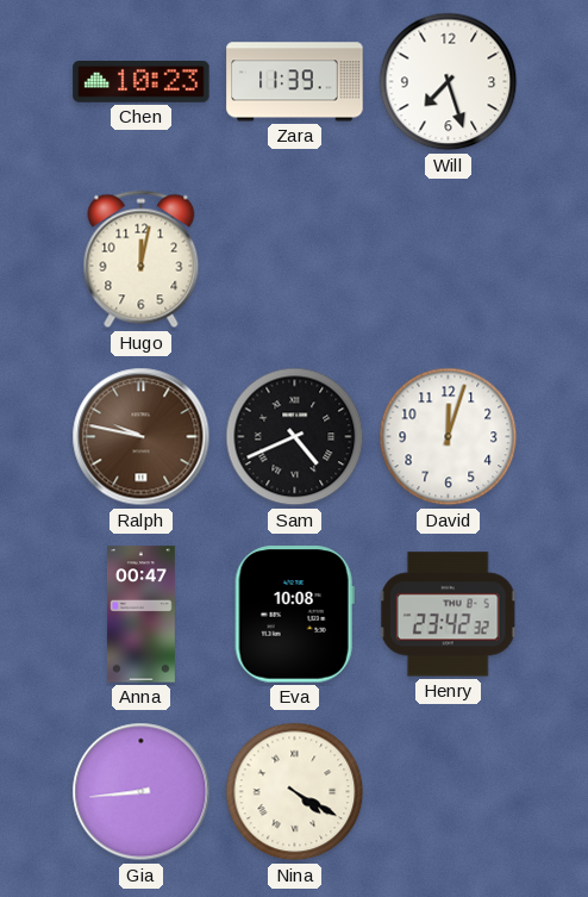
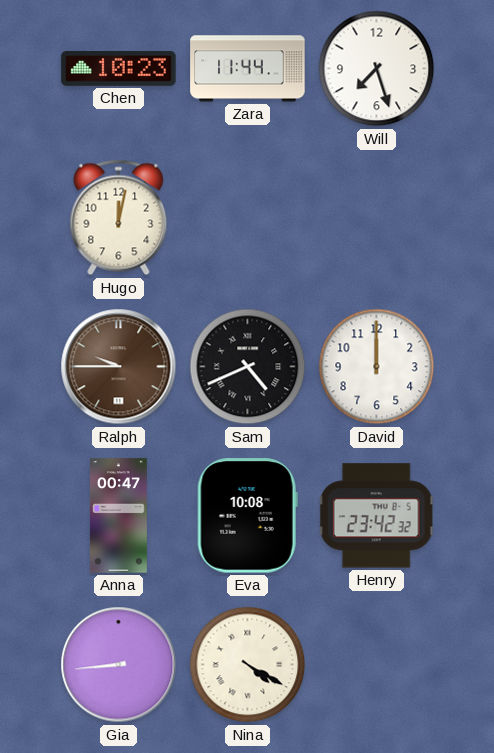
Zara: 11:39 -> 11:44
Ralph: 9:47 -> 9:45
David: 12:03 -> 12:00
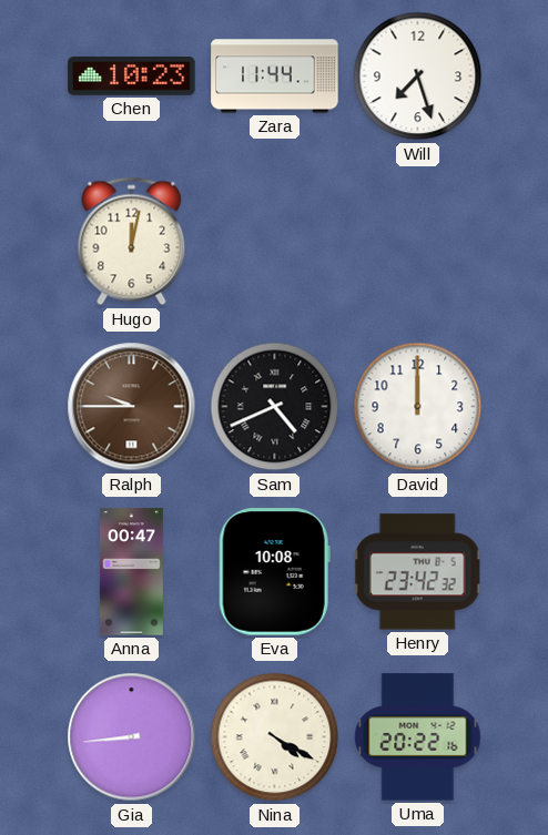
Uma: none -> 20:22
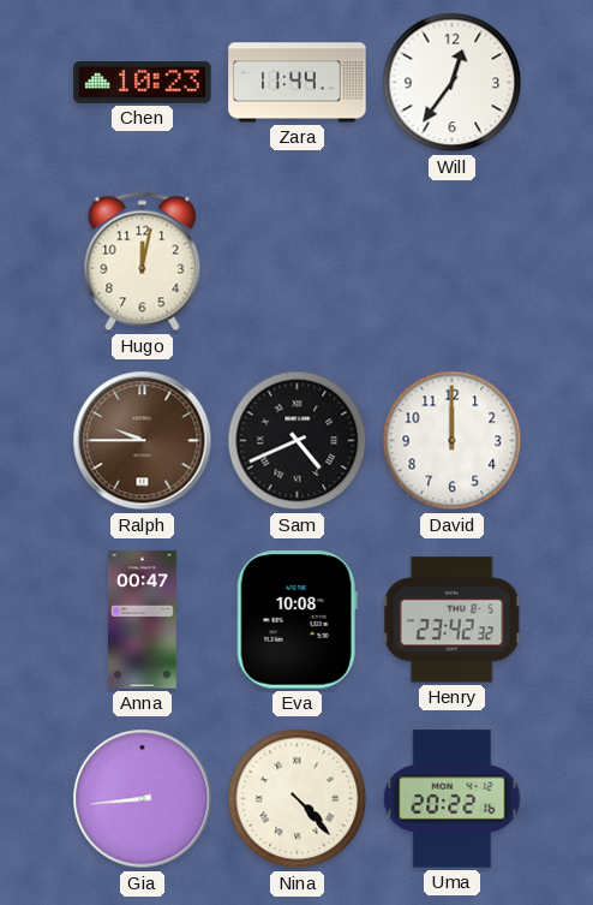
Will: 7:27 -> 12:36
Nina: 4:20 -> 4:23
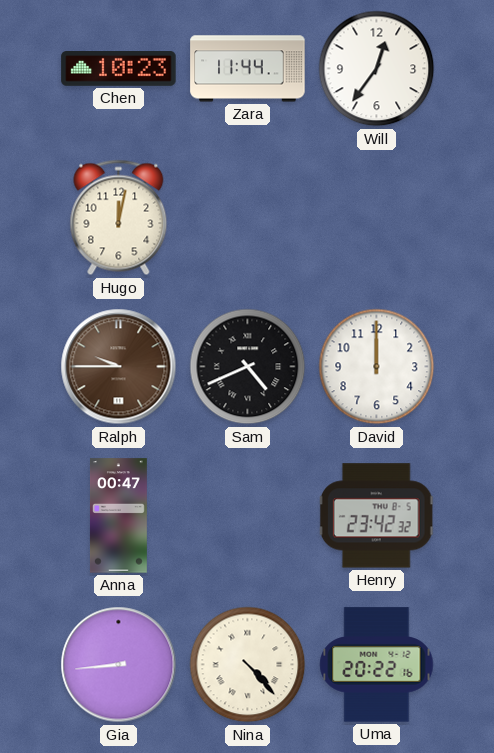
Eva: 10:08 -> none
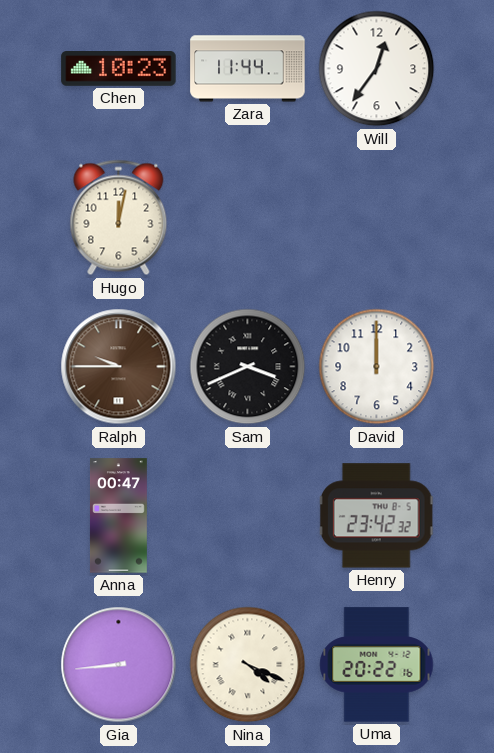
Sam: 4:41 -> 3:41
Nina: 4:23 -> 4:19
